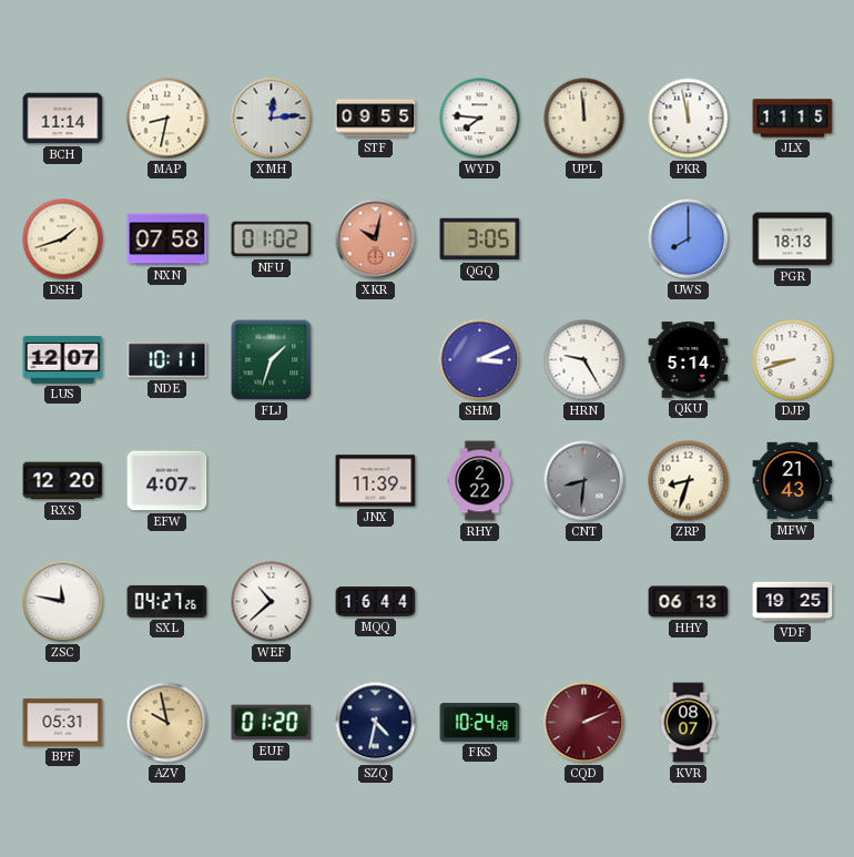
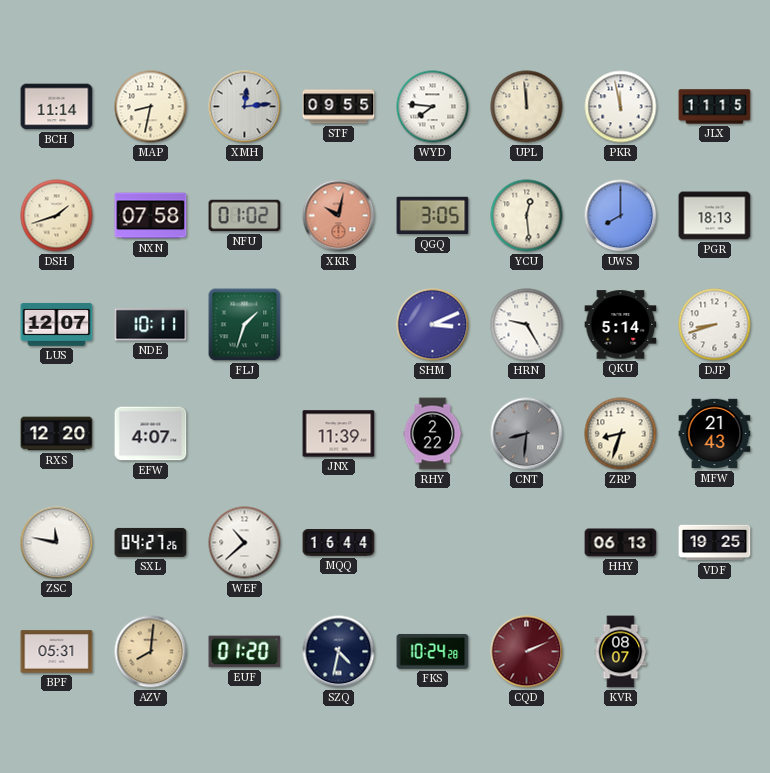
YCU: none -> 12:29
AZV: 9:58 -> 8:01
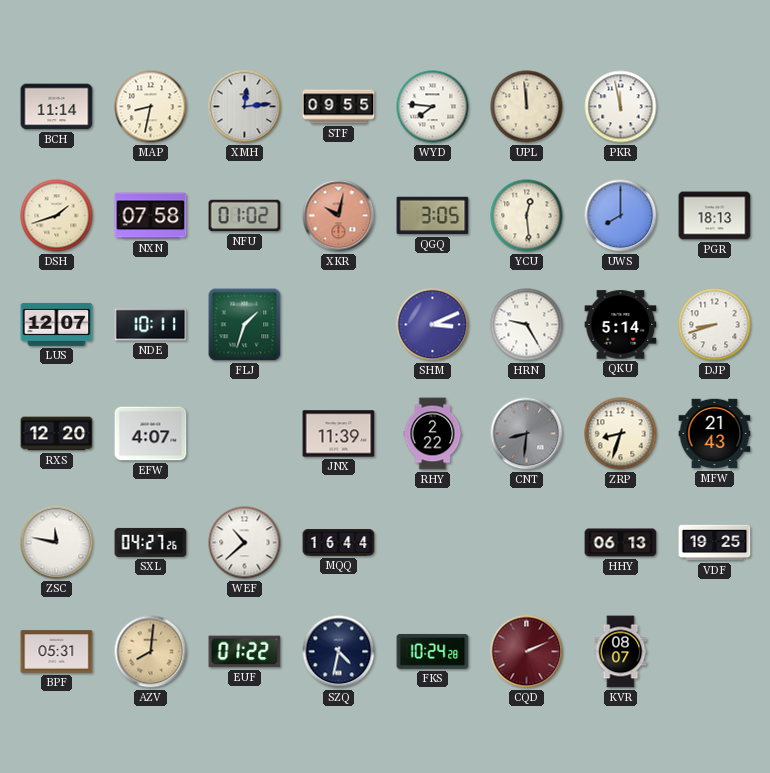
JLX: 11:15 -> none
EUF: 01:20 -> 01:22
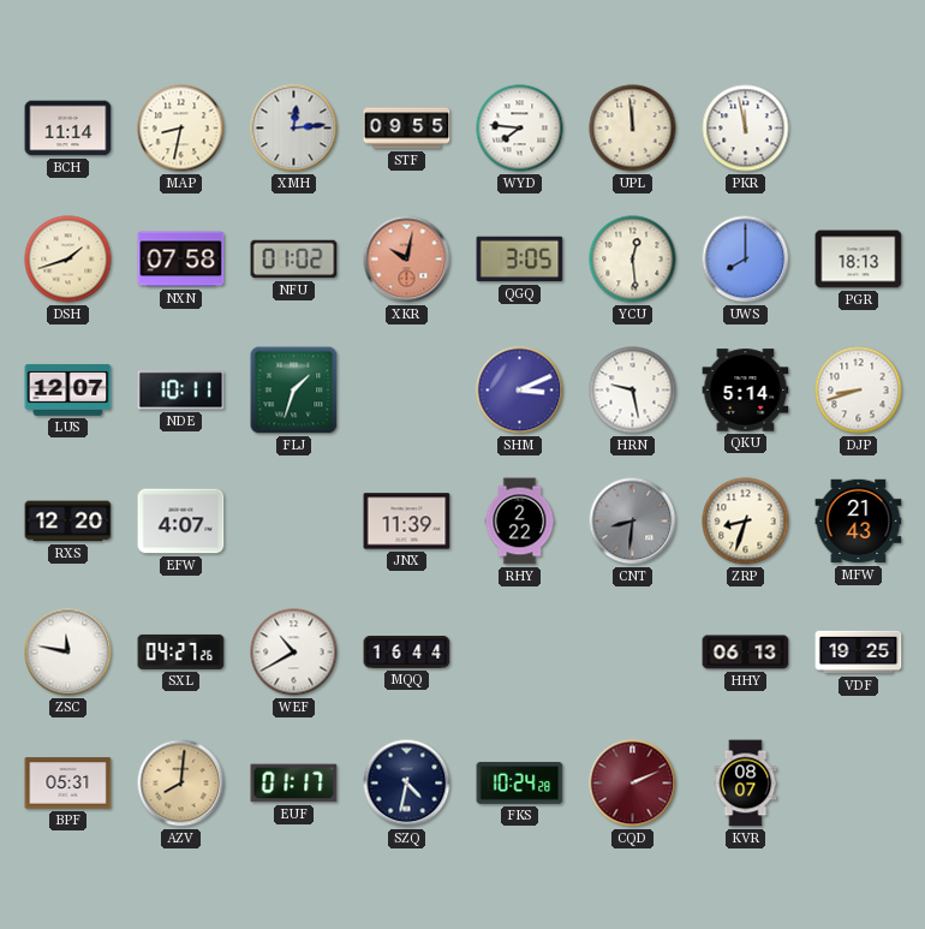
HRN: 9:25 -> 9:28
WEF: 10:38 -> 10:40
EUF: 01:22 -> 01:17
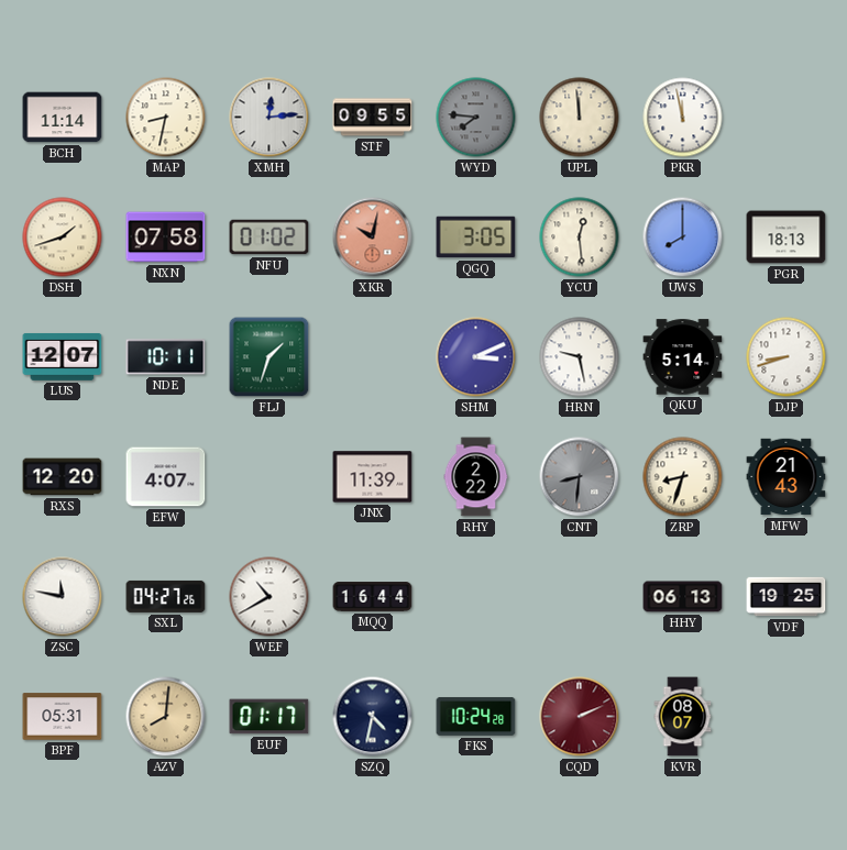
WYD dial: white -> grey
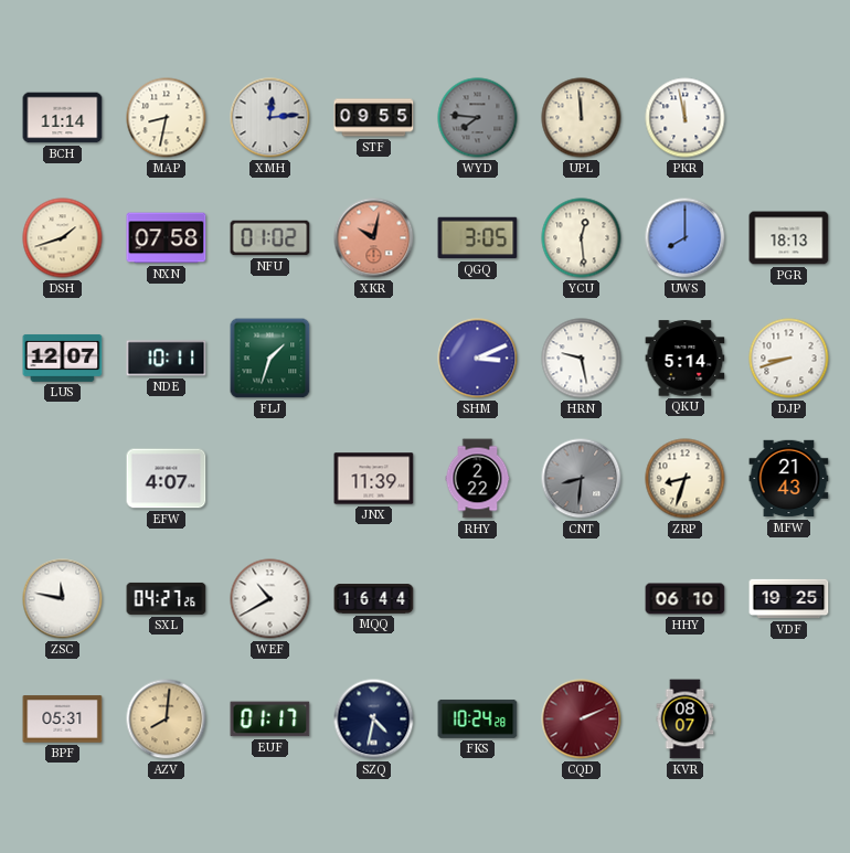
RXS: 12:20 -> none
HHY: 06:13 -> 06:10
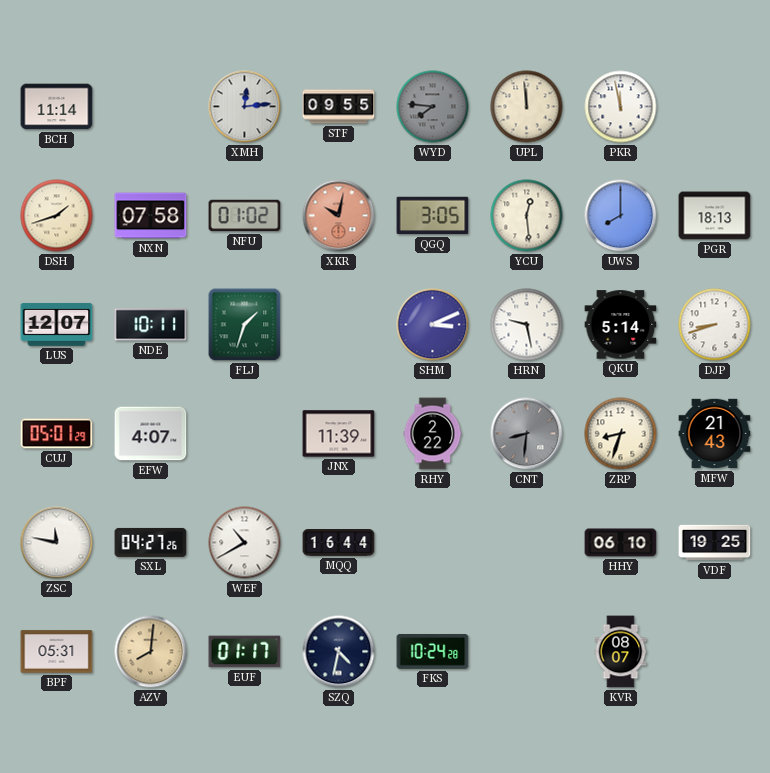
MAP: 8:32 -> none
CUJ: none -> 05:01
CQD: 2:11 -> none
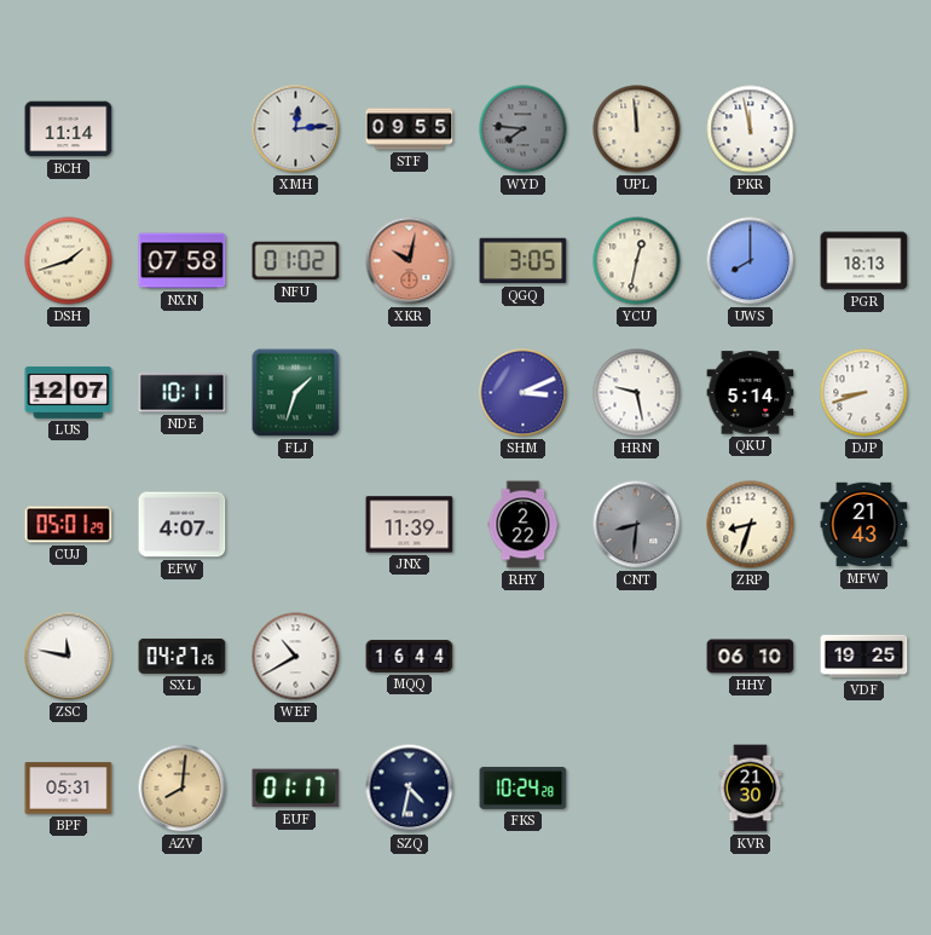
YCU: 12:29 -> 12:32
KVR: 08:07 -> 21:30
